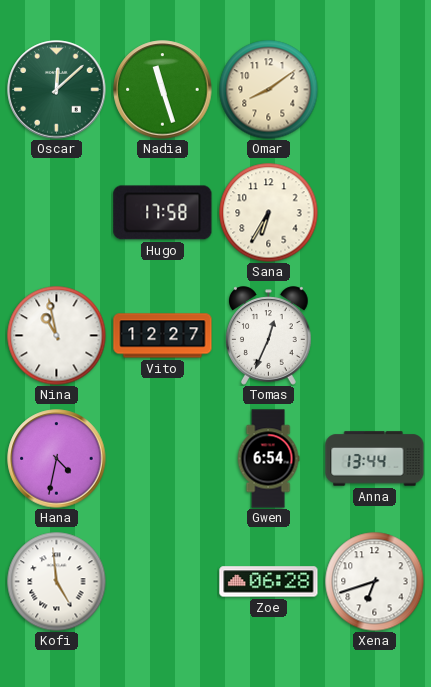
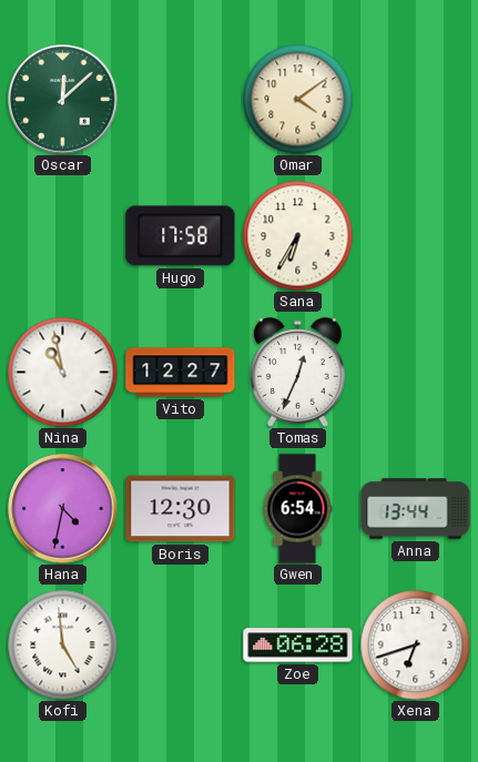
Nadia: 11:27 -> none
Omar: 8:09 -> 4:09
Boris: none -> 12:30
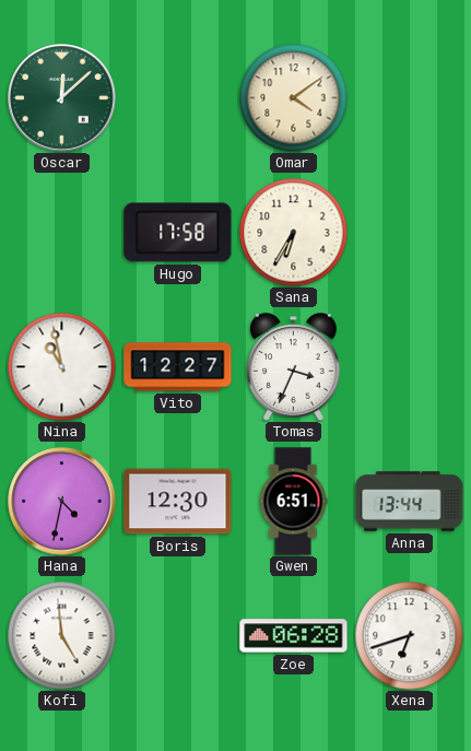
Tomas: 12:34 -> 3:34
Gwen: 6:54 -> 6:51
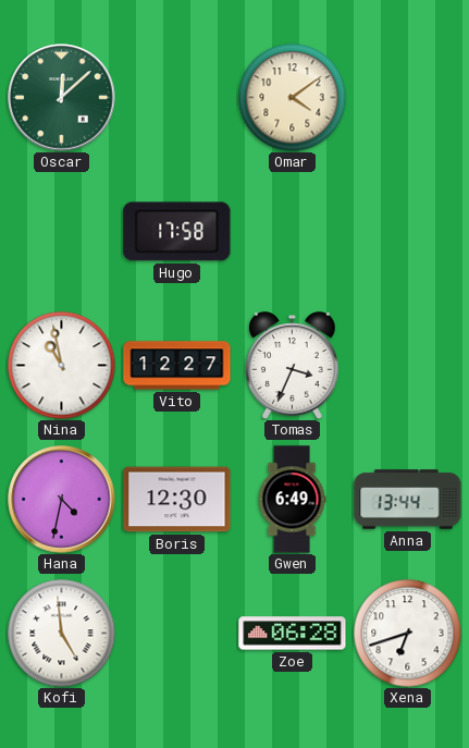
Sana: 6:35 -> none
Gwen: 6:51 -> 6:49
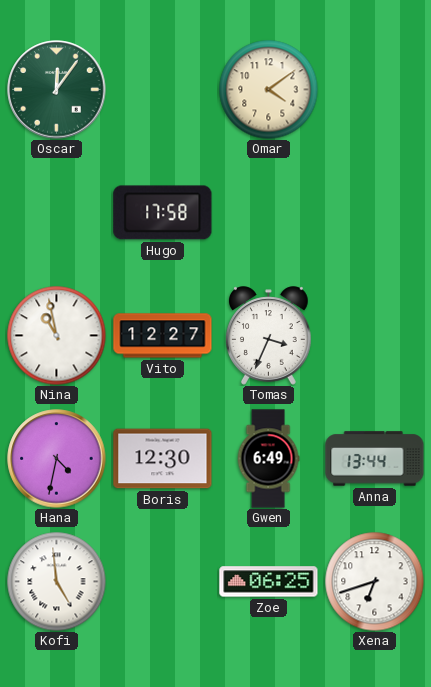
Oscar: 12:08 -> 12:06
Zoe: 06:28 -> 06:25
